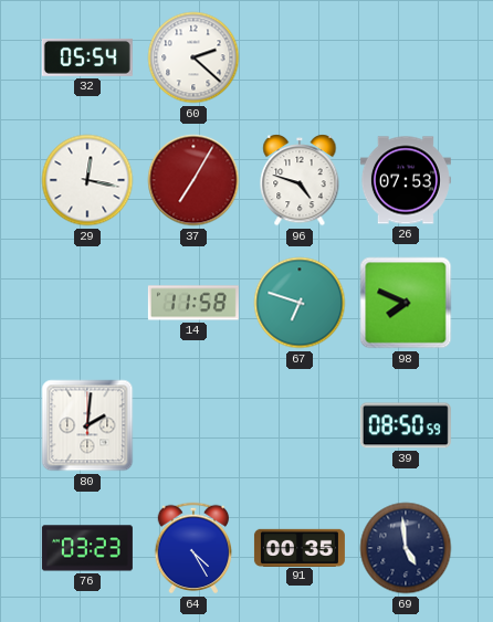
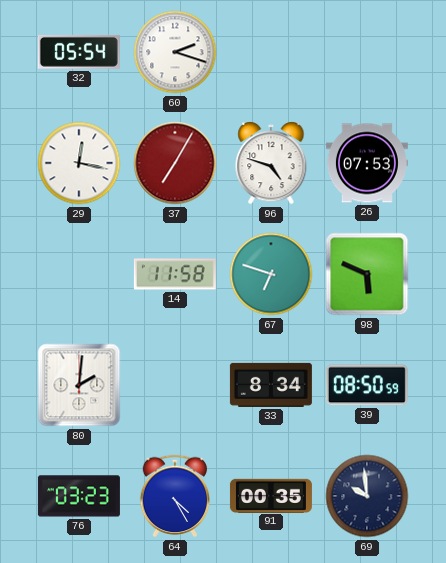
60: 2:22 -> 2:18
98: 7:49 -> 5:49
33: none -> 8:34
69: 4:59 -> 9:59
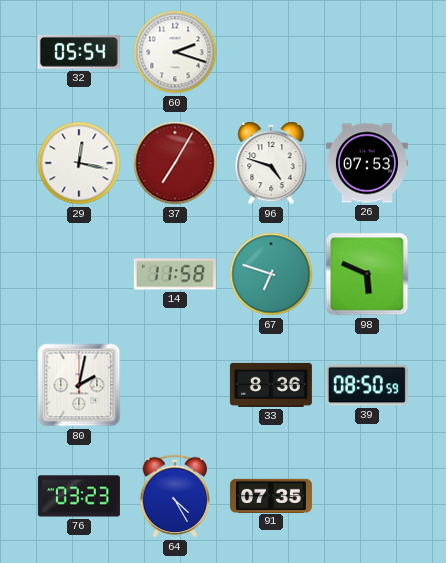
80: 2:01 -> 2:02
33: 8:34 -> 8:36
91: 00:35 -> 07:35
69: 9:59 -> none
